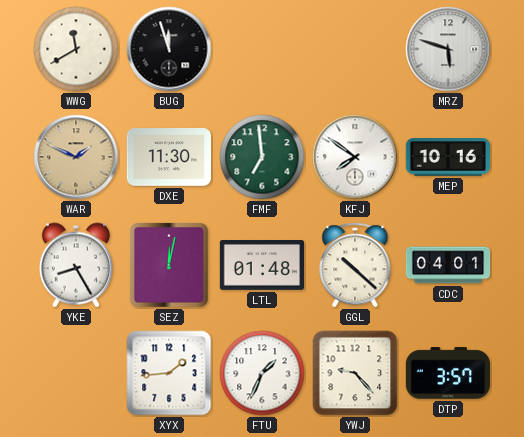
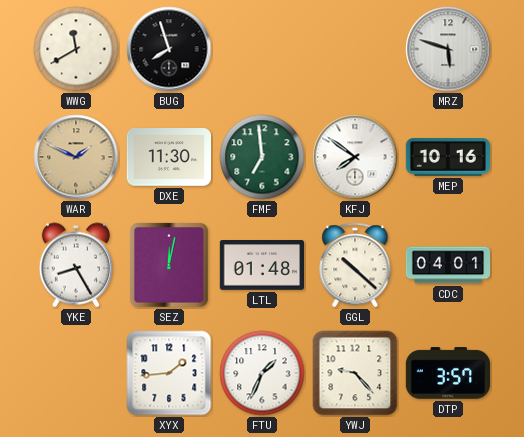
BUG: 11:57 -> 7:57
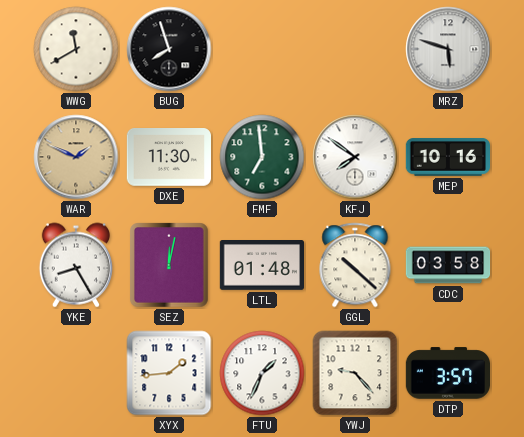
CDC: 04:01 -> 03:58
